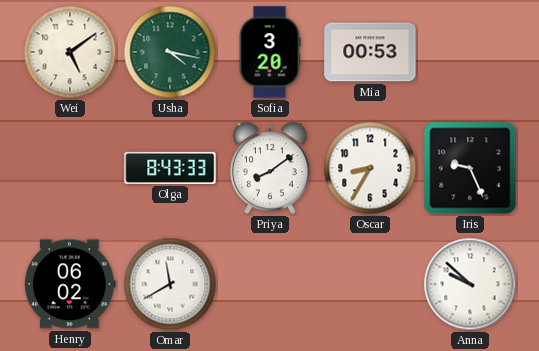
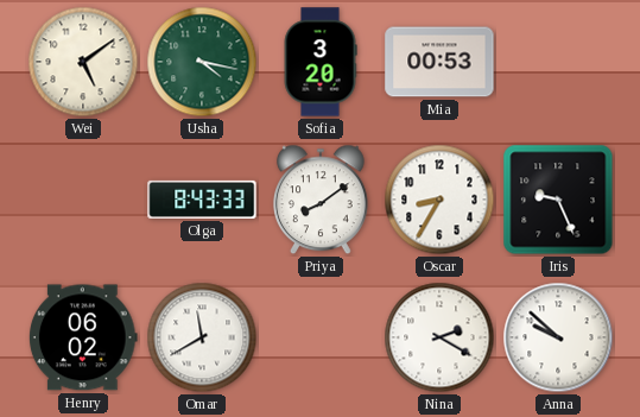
Nina: none -> 2:20
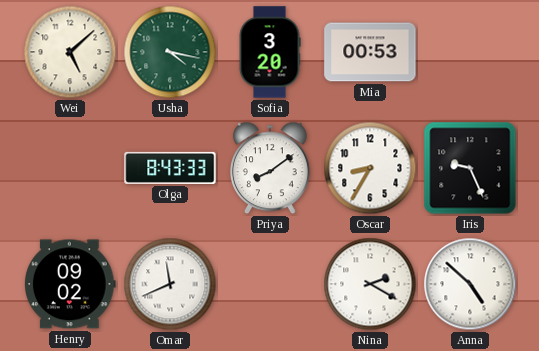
Wei: 5:09 -> 5:08
Henry: 06:02 -> 09:02
Omar: 11:40 -> 11:41
Anna: 9:52 -> 4:52
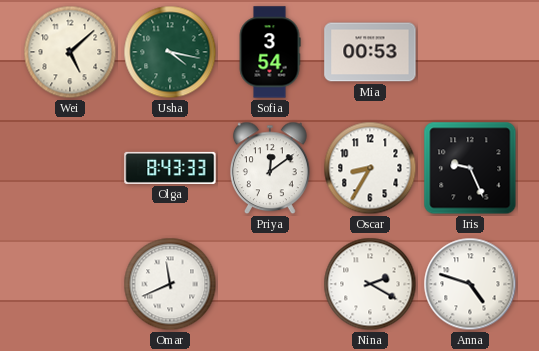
Sofia: 3:20 -> 3:54
Priya: 8:09 -> 12:09
Henry: 09:02 -> none
Anna: 4:52 -> 4:48
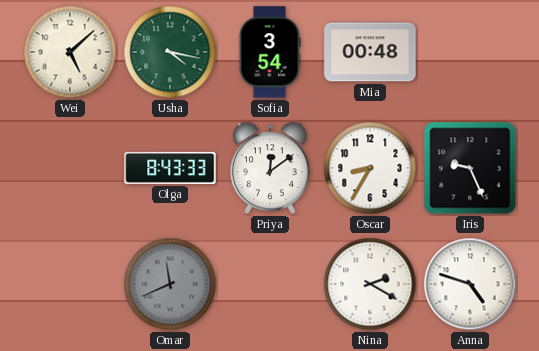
Mia: 00:53 -> 00:48
Omar dial: white -> grey
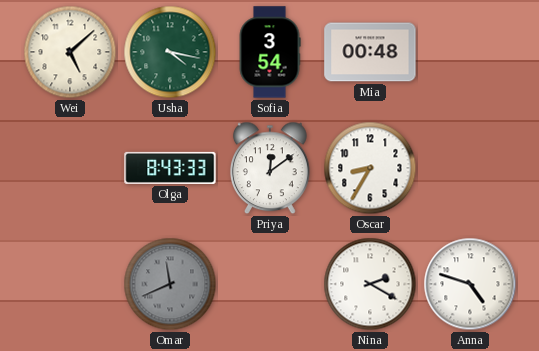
Iris: 9:26 -> none
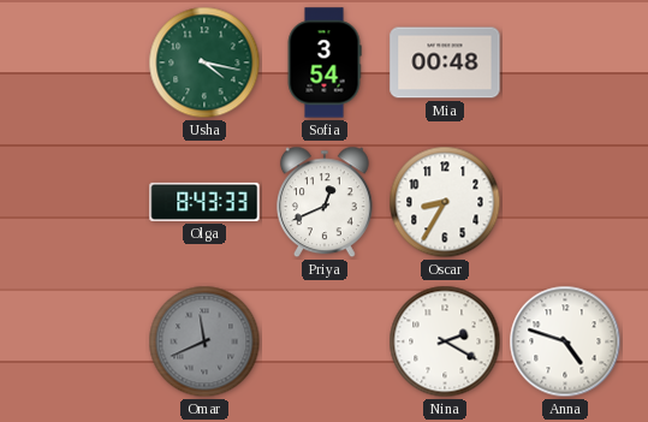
Wei: 5:08 -> none
Priya: 12:09 -> 12:41
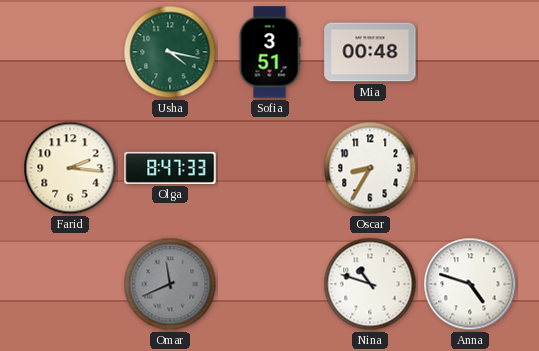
Sofia: 3:54 -> 3:51
Farid: none -> 2:16
Olga: 8:43 -> 8:47
Priya: 12:41 -> none
Nina: 2:20 -> 10:48
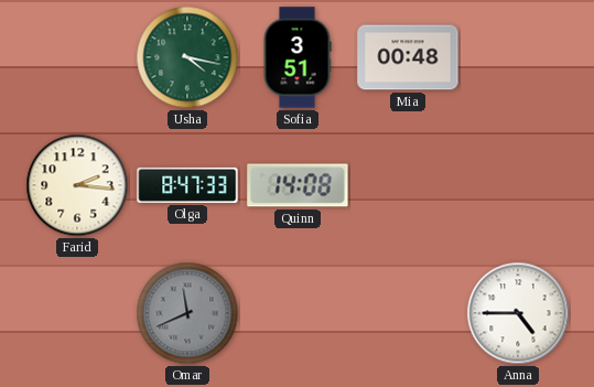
Quinn: none -> 14:08
Oscar: 8:35 -> none
Nina: 10:48 -> none
Anna: 4:48 -> 4:45
